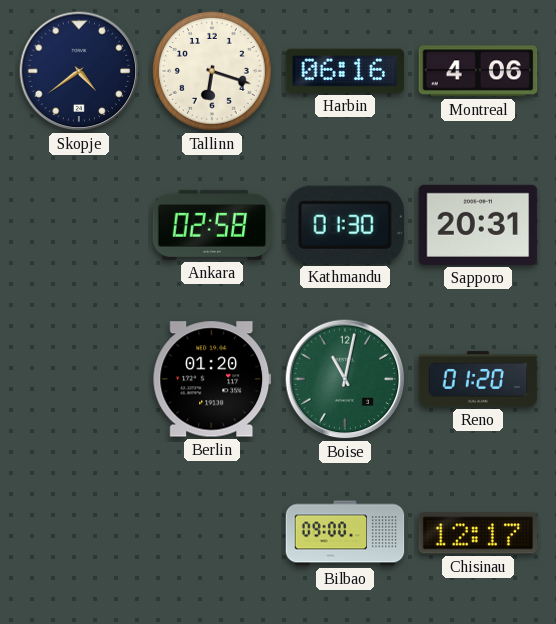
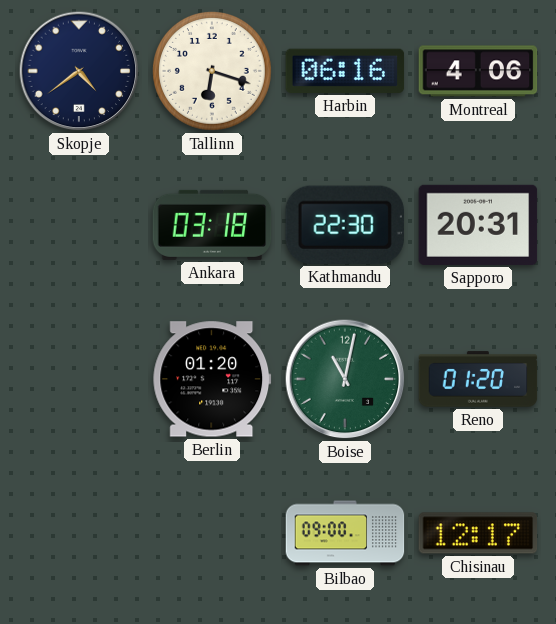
Ankara: 02:58 -> 03:18
Kathmandu: 01:30 -> 22:30
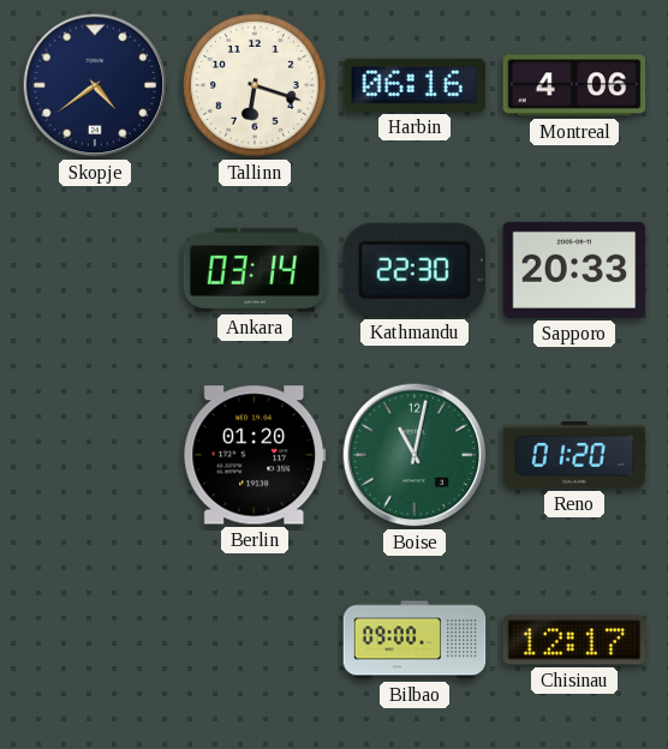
Ankara: 03:18 -> 03:14
Sapporo: 20:31 -> 20:33
